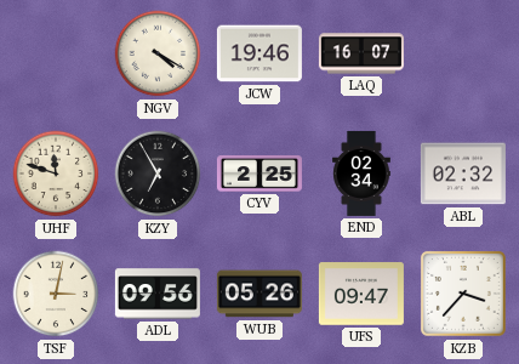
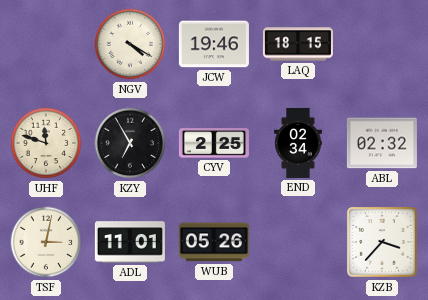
LAQ: 16:07 -> 18:15
ADL: 09:56 -> 11:01
UFS: 09:47 -> none
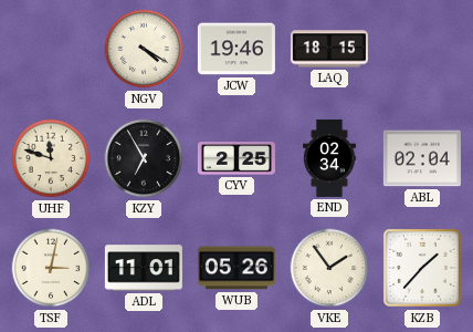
ABL: 02:32 -> 02:04
VKE: none -> 1:54
KZB: 3:37 -> 1:37
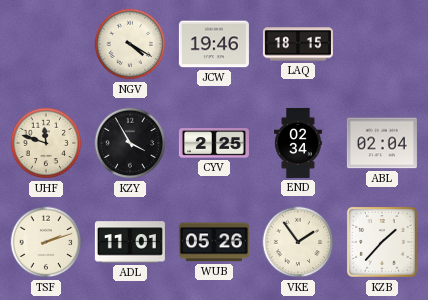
KZY: 6:55 -> 3:55
TSF: 3:02 -> 2:12
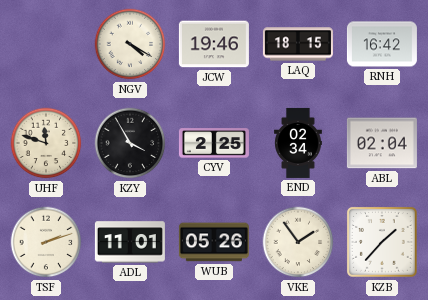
RNH: none -> 16:42
